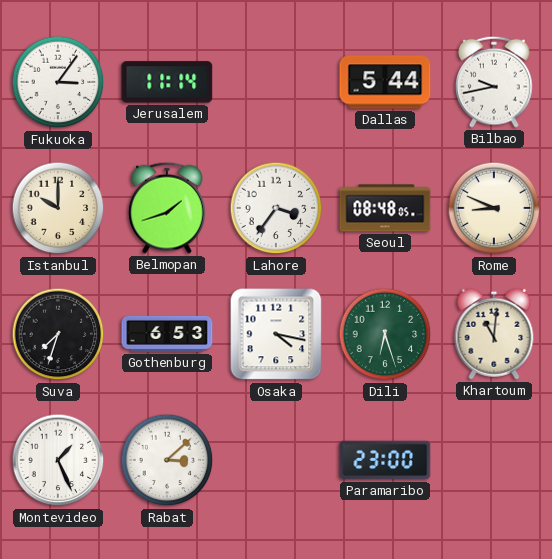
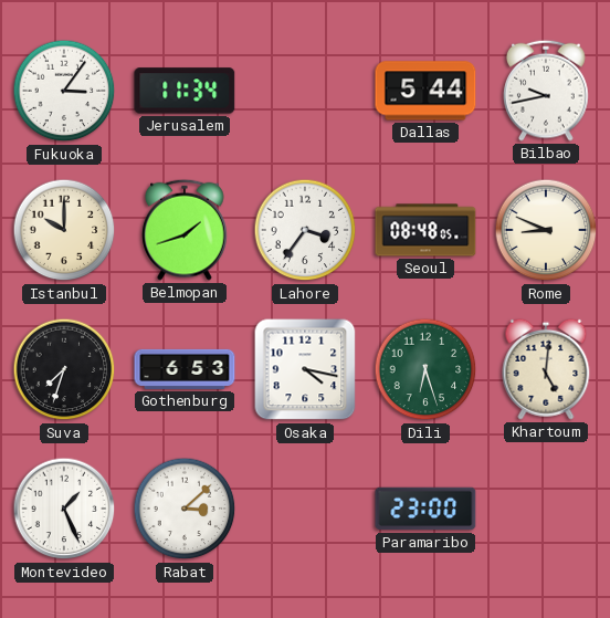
Jerusalem: 11:14 -> 11:34
Khartoum: 11:01 -> 5:01
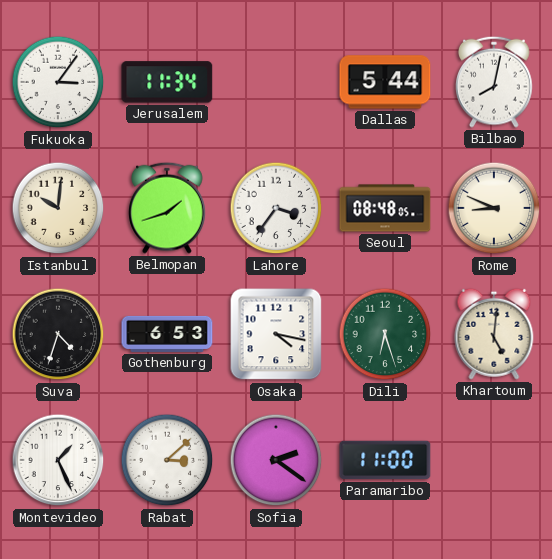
Bilbao: 9:43 -> 8:02
Istanbul: 10:00 -> 10:01
Suva: 7:33 -> 4:33
Sofia: none -> 2:21
Paramaribo: 23:00 -> 11:00
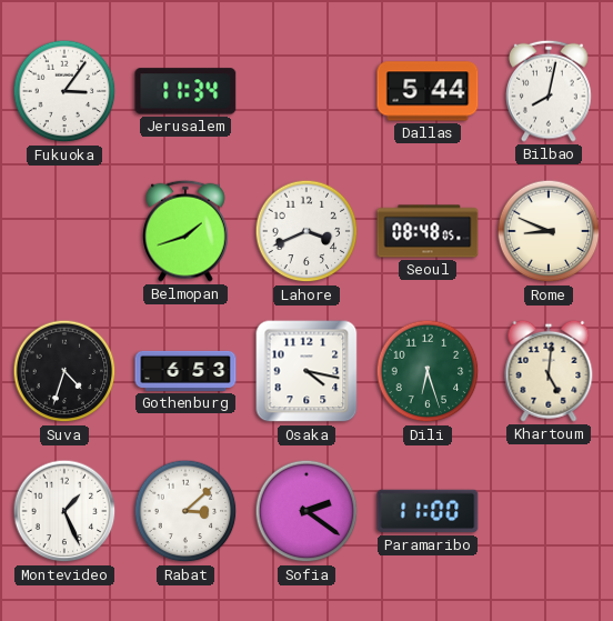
Istanbul: 10:01 -> none
Lahore: 3:36 -> 3:41
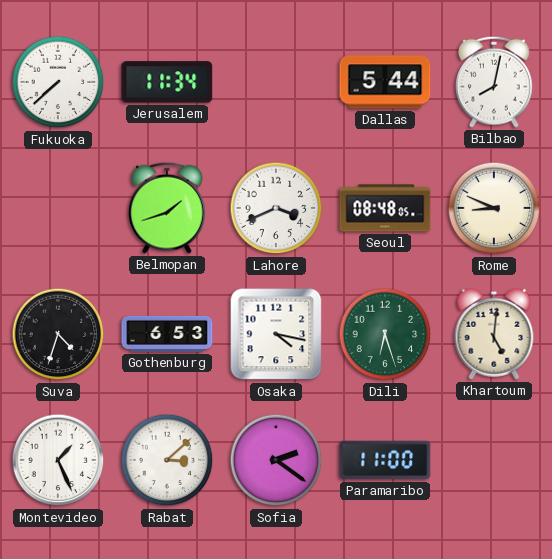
Fukuoka: 3:06 -> 7:38
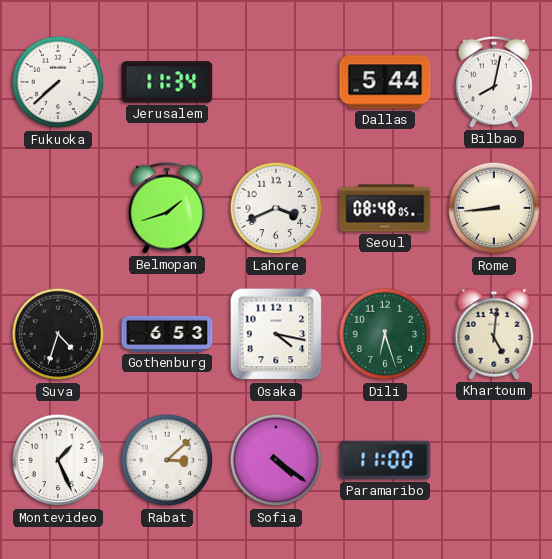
Rome: 8:49 -> 8:44
Sofia: 2:21 -> 4:21
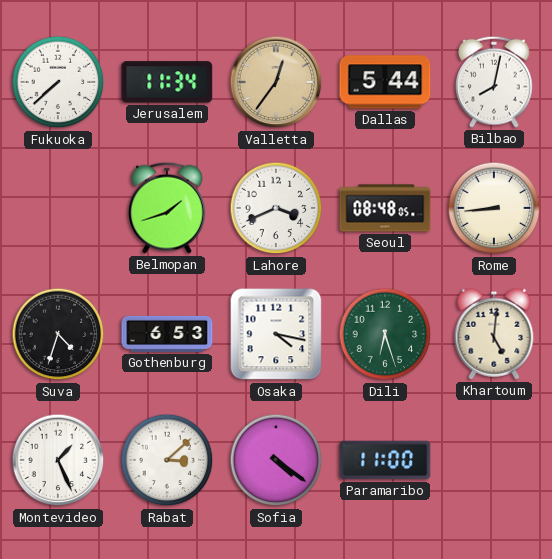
Valletta: none -> 12:36
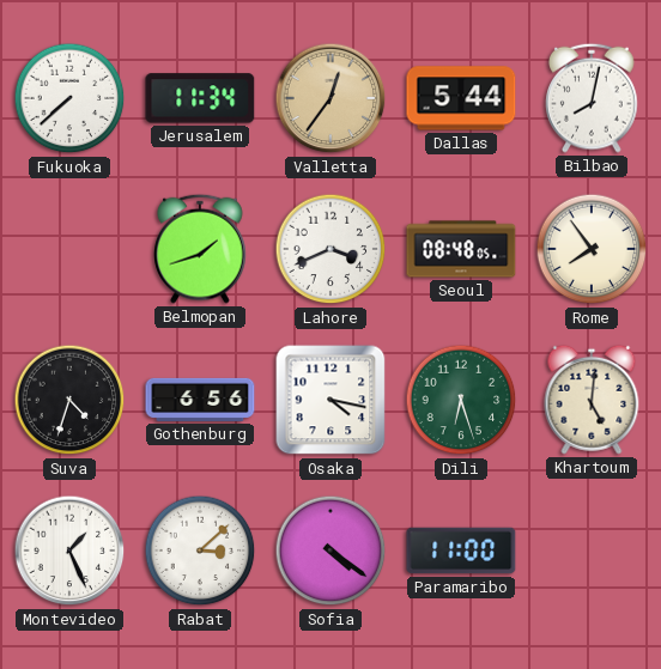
Rome: 8:44 -> 7:54
Gothenburg: 6:53 -> 6:56
